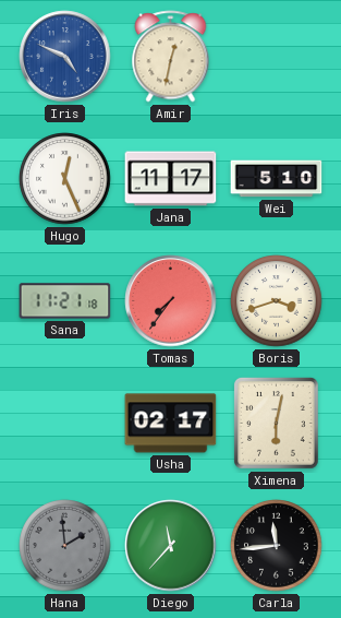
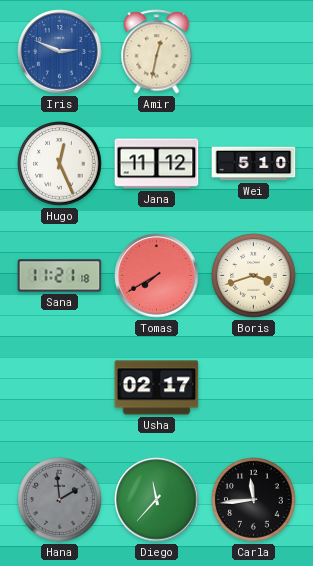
Iris: 4:49 -> 2:49
Jana: 11:17 -> 11:12
Tomas: 7:36 -> 7:40
Ximena: 6:02 -> none
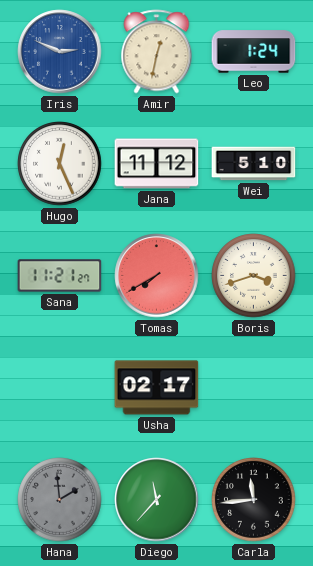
Leo: none -> 1:24
Sana: 11:21:18 -> 11:21:27
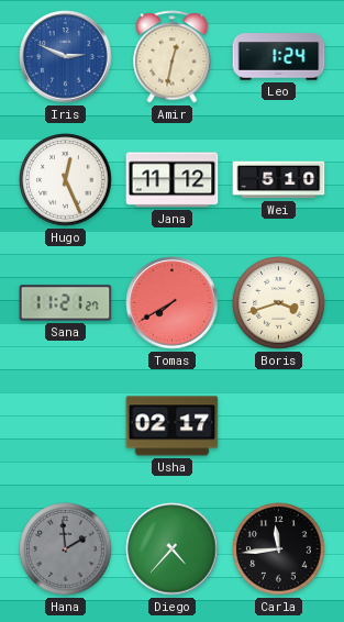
Diego: 11:37 -> 4:37
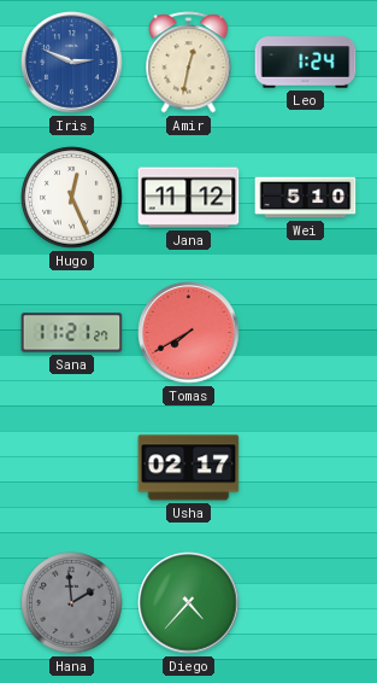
Boris: 3:42 -> none
Carla: 11:44 -> none
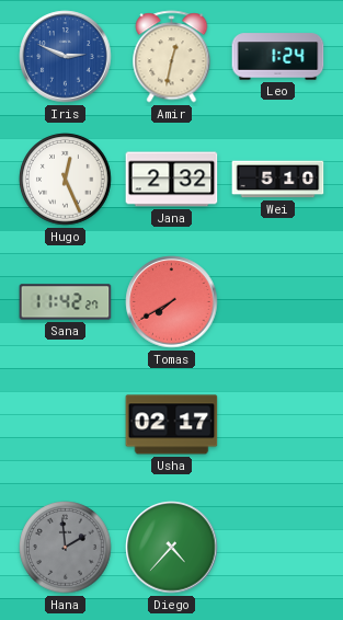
Jana: 11:12 -> 2:32
Sana: 11:21 -> 11:42
